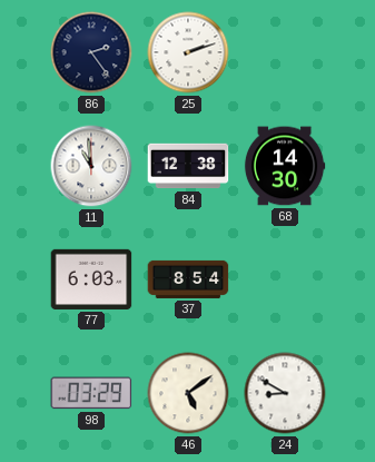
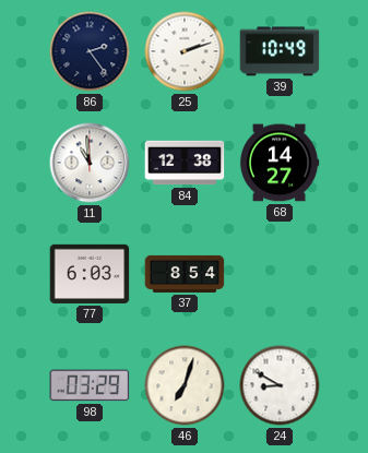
39: none -> 10:49
68: 14:30 -> 14:27
46: 5:09 -> 7:03
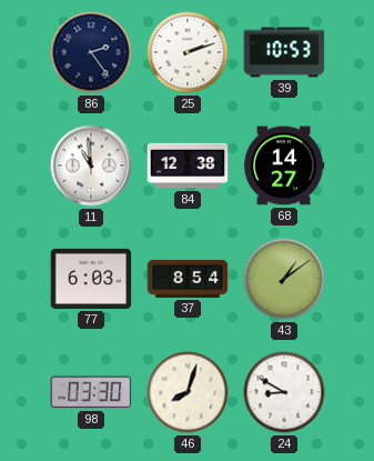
39: 10:49 -> 10:53
43: none -> 1:09
98: 03:29 -> 03:30
46: 7:03 -> 8:03
